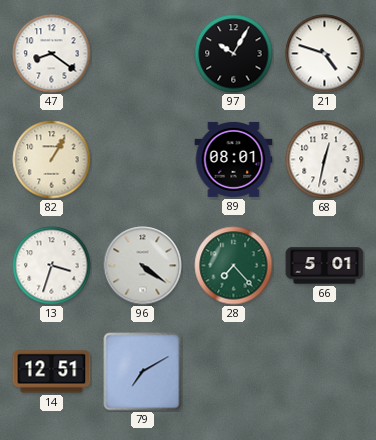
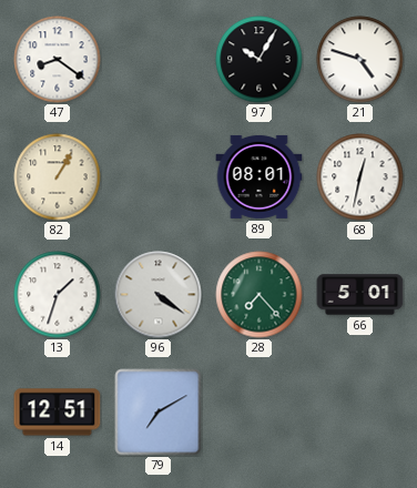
13: 3:33 -> 1:33
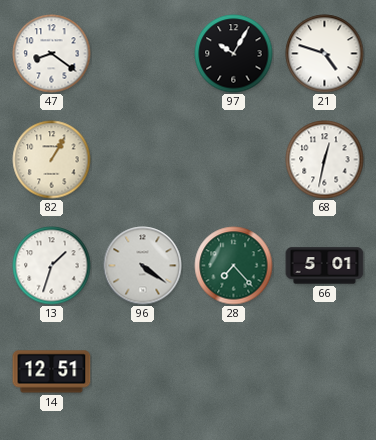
89: 08:01 -> none
79: 7:10 -> none
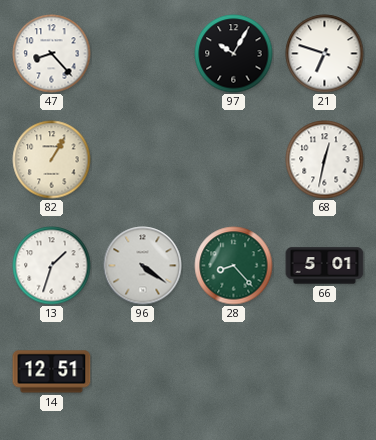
47: 8:21 -> 8:23
21: 4:48 -> 6:48
28: 7:23 -> 8:23
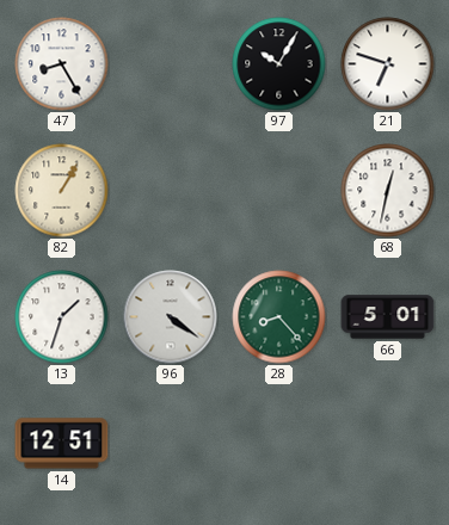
47: 8:23 -> 8:25
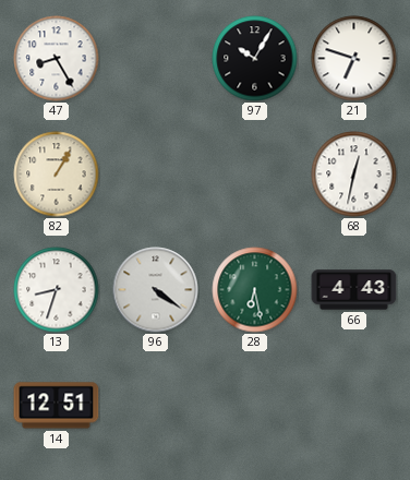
13: 1:33 -> 8:33
28: 8:23 -> 6:28
66: 5:01 -> 4:43
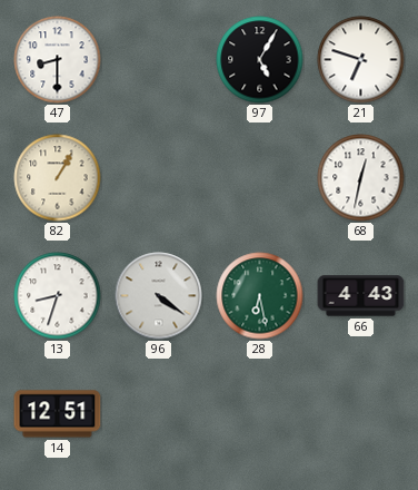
47: 8:25 -> 8:30
97: 10:05 -> 5:05
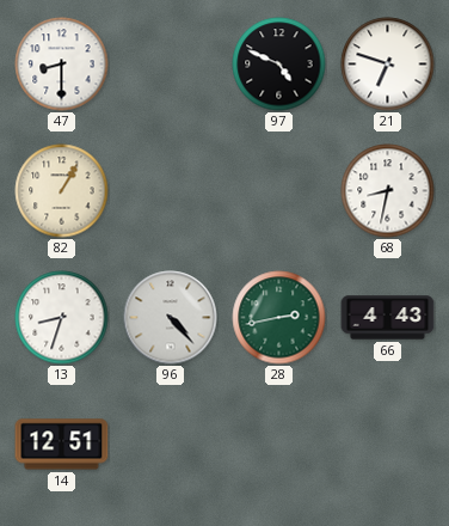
97: 5:05 -> 4:49
68: 12:32 -> 8:32
96: 4:21 -> 4:23
28: 6:28 -> 2:43
